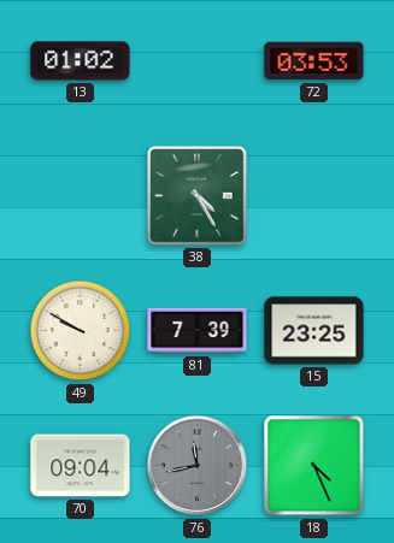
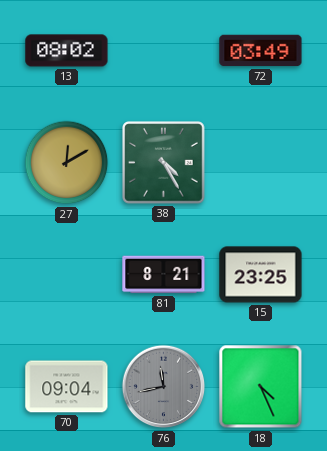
13: 01:02 -> 08:02
72: 03:53 -> 03:49
27: none -> 12:10
49: 9:50 -> none
81: 7:39 -> 8:21
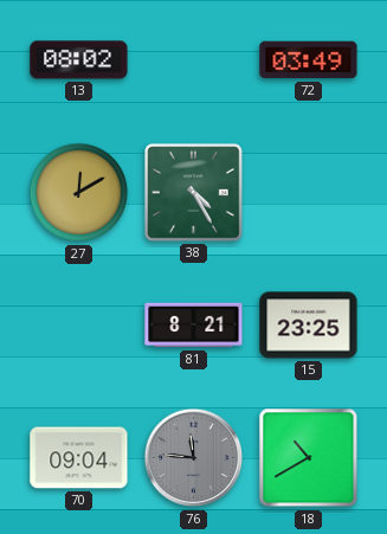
76: 11:43 -> 11:46
18: 4:26 -> 10:40
